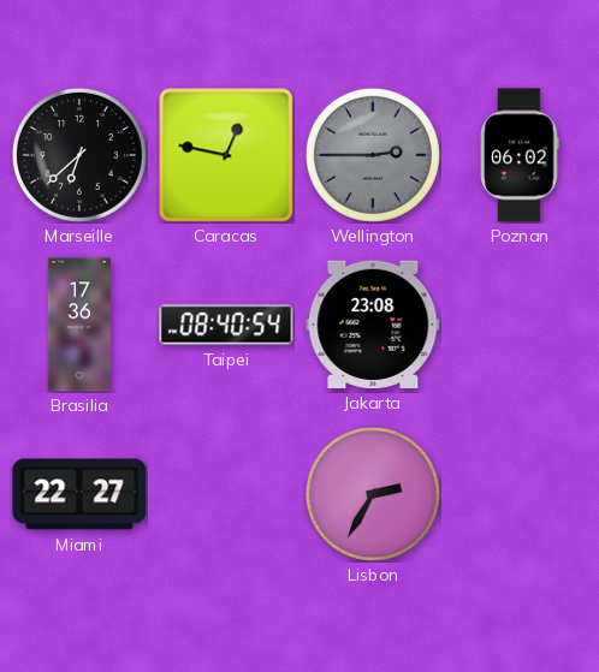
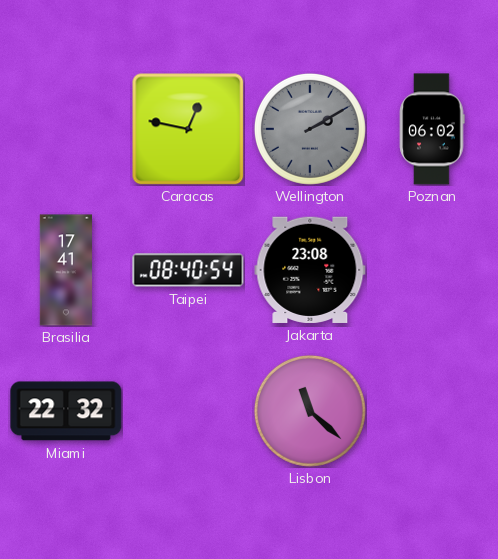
Marseille: 6:38 -> none
Wellington: 2:45 -> 2:10
Brasilia: 17:36 -> 17:41
Miami: 22:27 -> 22:32
Lisbon: 2:35 -> 11:22
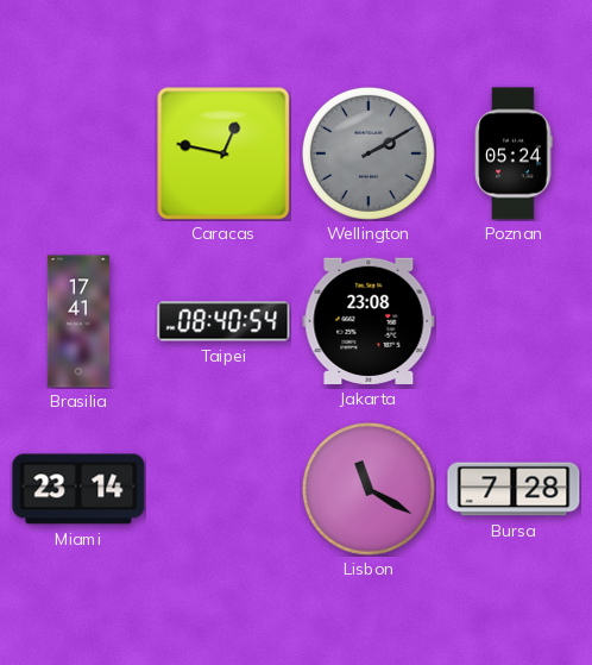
Poznan: 06:02 -> 05:24
Miami: 22:32 -> 23:14
Lisbon: 11:22 -> 11:20
Bursa: none -> 7:28
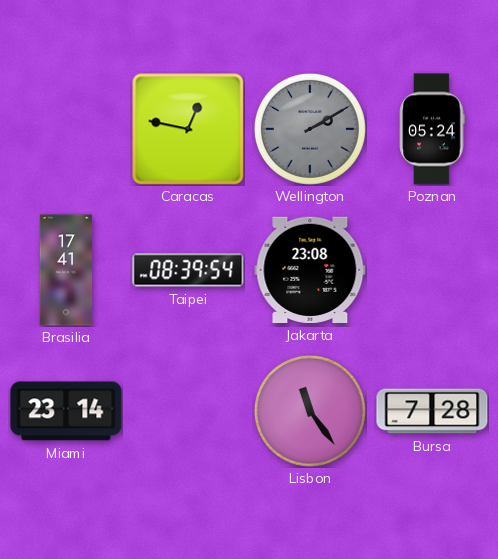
Taipei: 08:40 -> 08:39
Lisbon: 11:20 -> 11:24
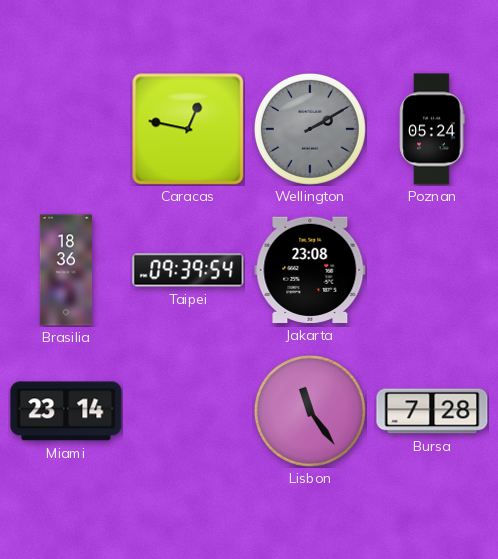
Brasilia: 17:41 -> 18:36
Taipei: 08:39 -> 09:39
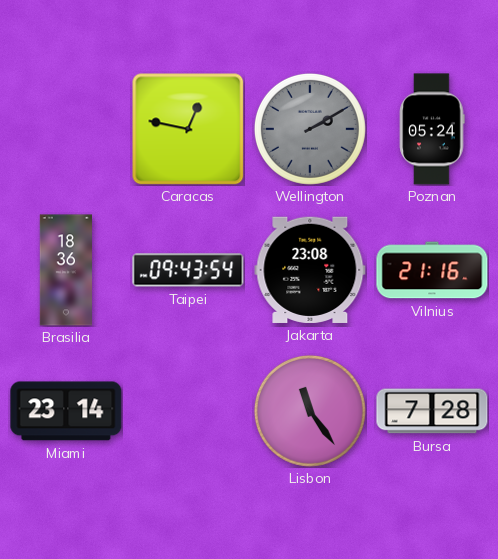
Taipei: 09:39 -> 09:43
Vilnius: none -> 21:16
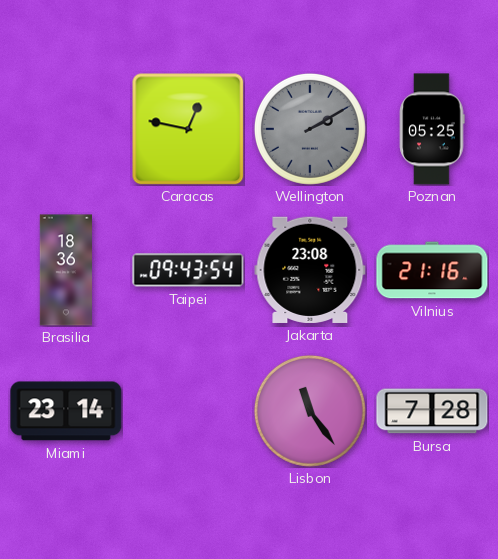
Poznan: 05:24 -> 05:25
